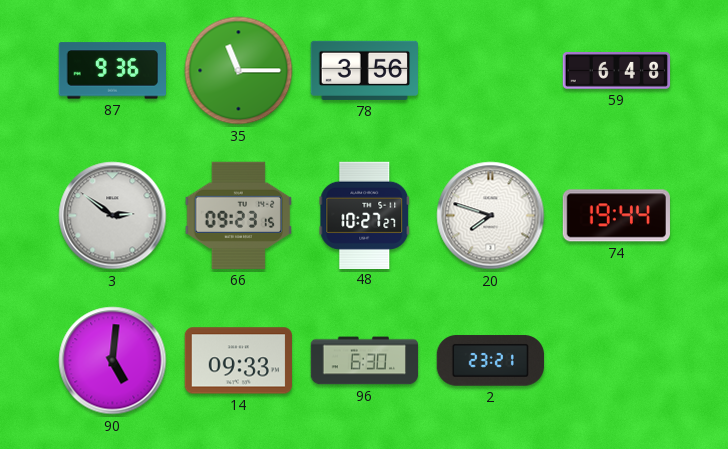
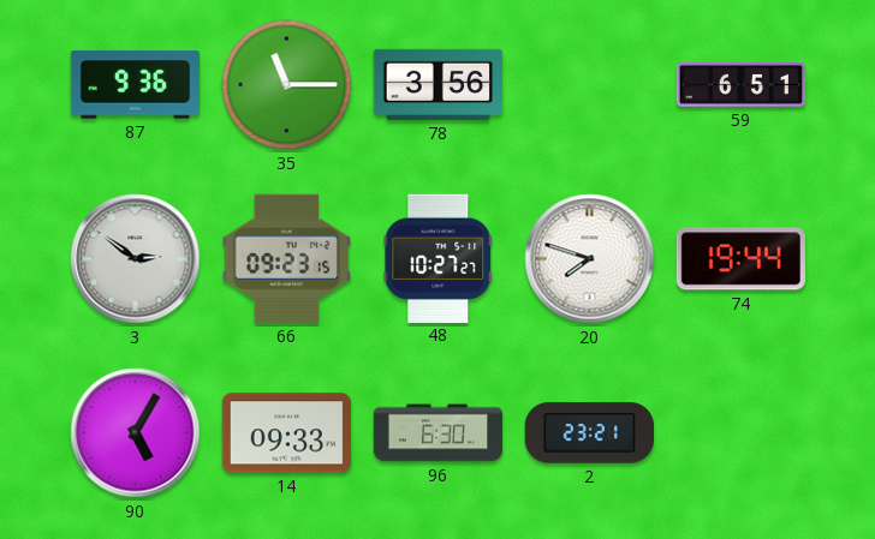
59: 6:48 -> 6:51
90: 5:01 -> 5:05
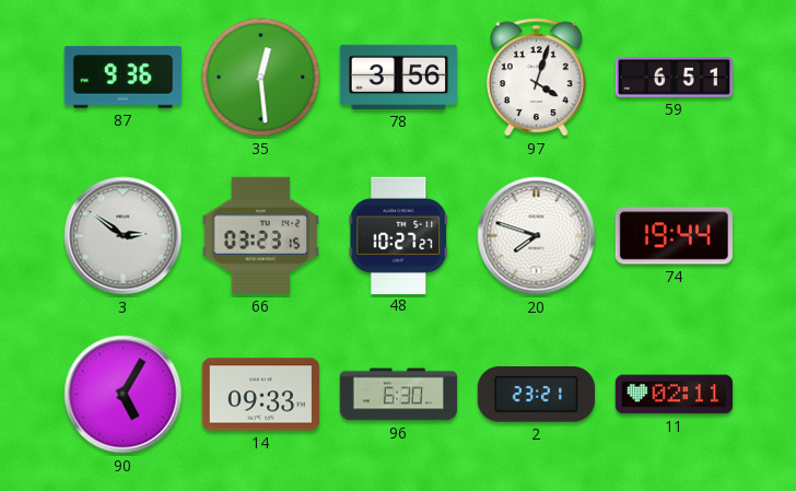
35: 11:15 -> 12:29
97: none -> 4:03
66: 09:23 -> 03:23
11: none -> 02:11
